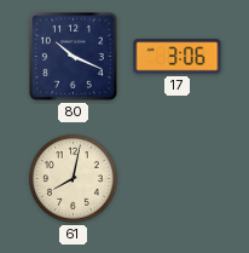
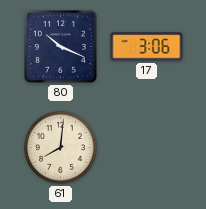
61: 8:02 -> 8:01
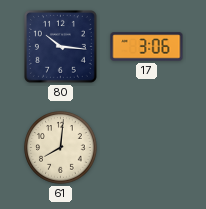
80: 10:19 -> 10:16
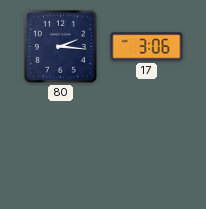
80: 10:16 -> 2:16
61: 8:01 -> none
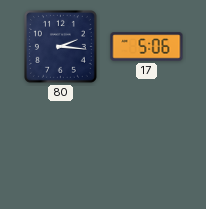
17: 3:06 -> 5:06
